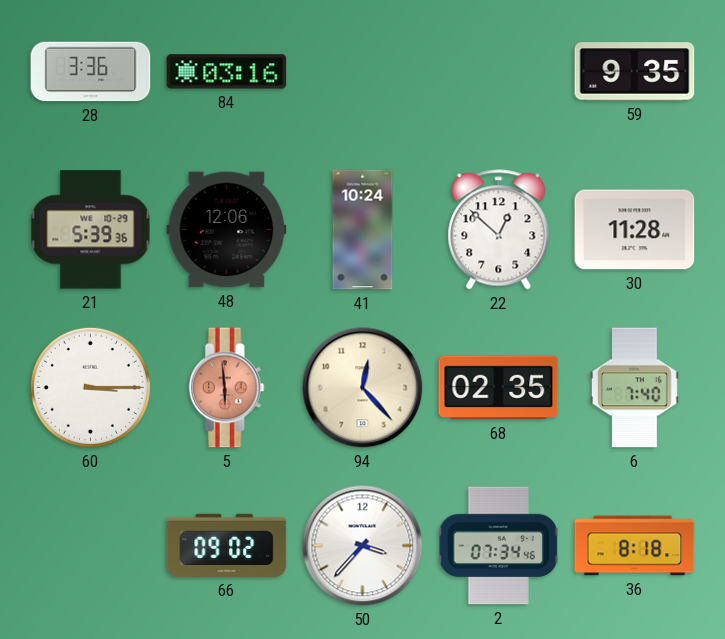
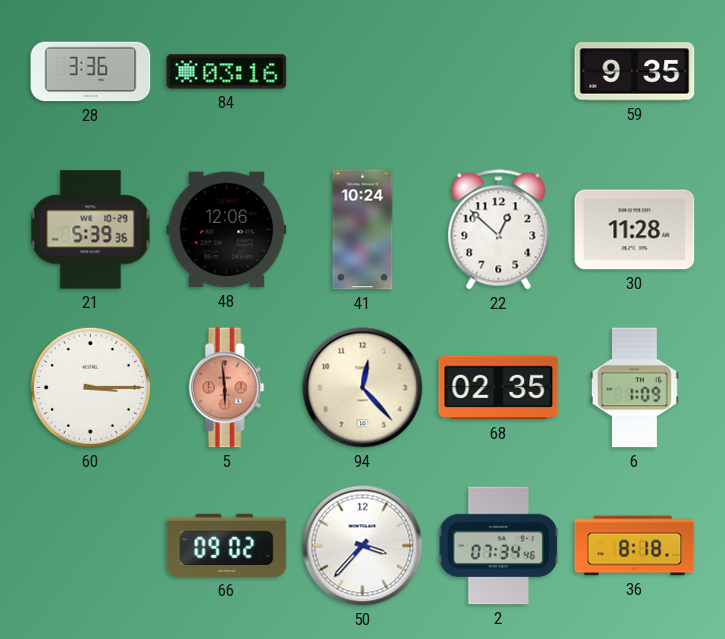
6: 7:40 -> 1:09
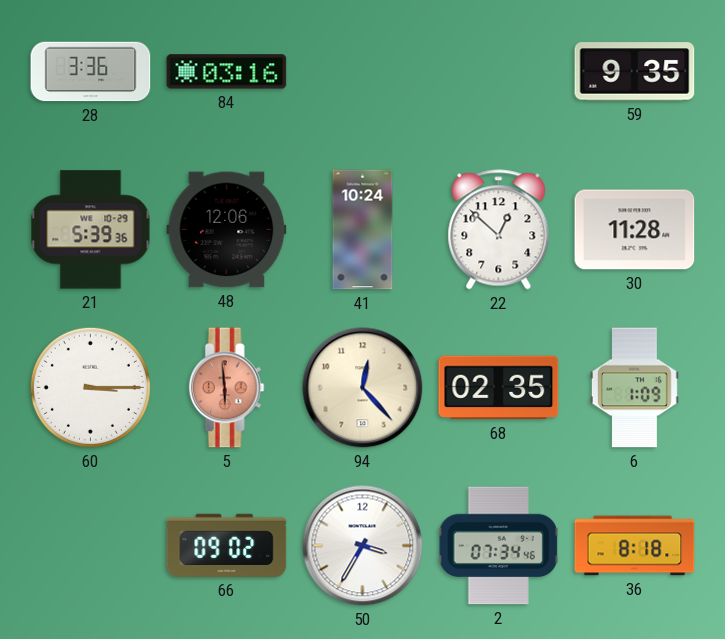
50: 3:37 -> 3:35
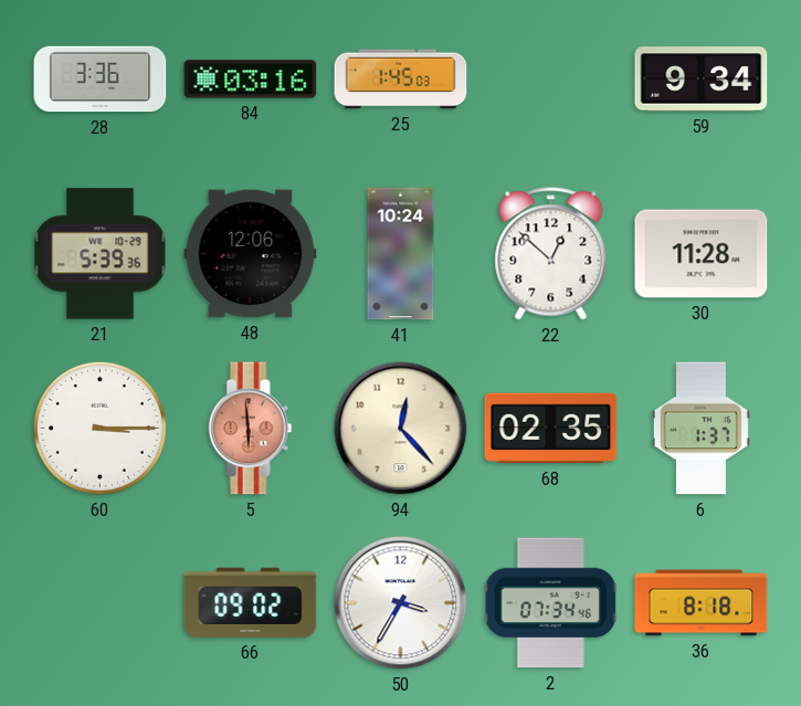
25: none -> 1:45
59: 9:35 -> 9:34
6: 1:09 -> 1:37
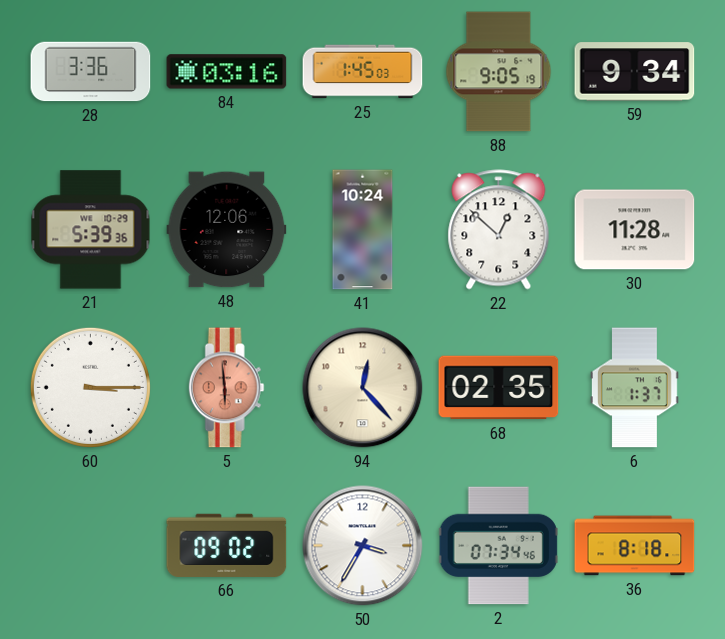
88: none -> 9:05
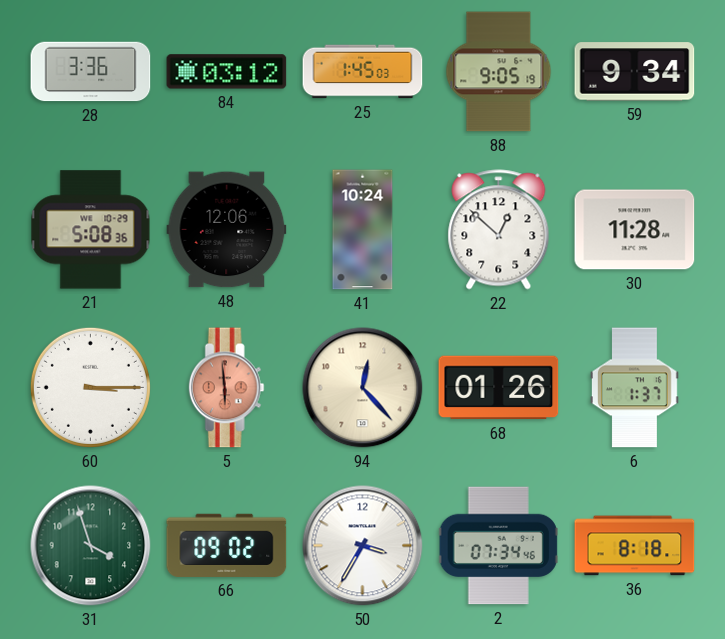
84: 03:16 -> 03:12
21: 5:39 -> 5:08
68: 02:35 -> 01:26
31: none -> 3:57
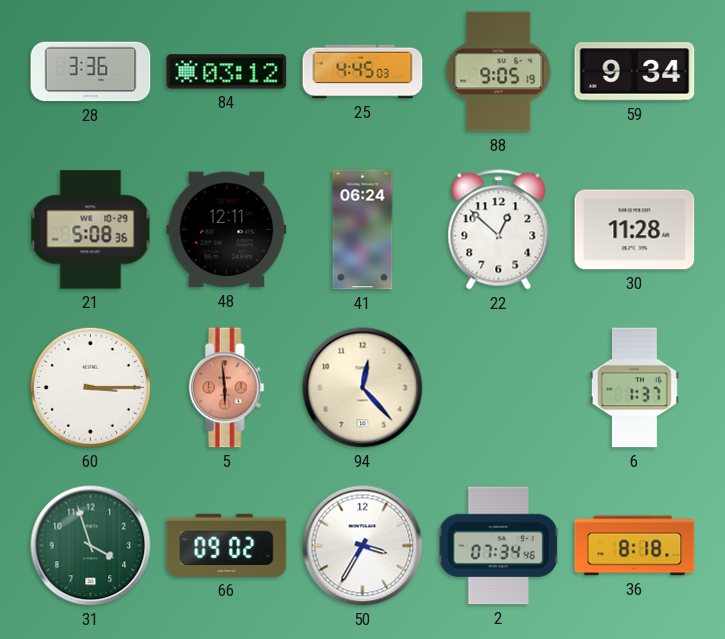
25: 1:45 -> 4:45
48: 12:06 -> 12:11
41: 10:24 -> 06:24
68: 01:26 -> none
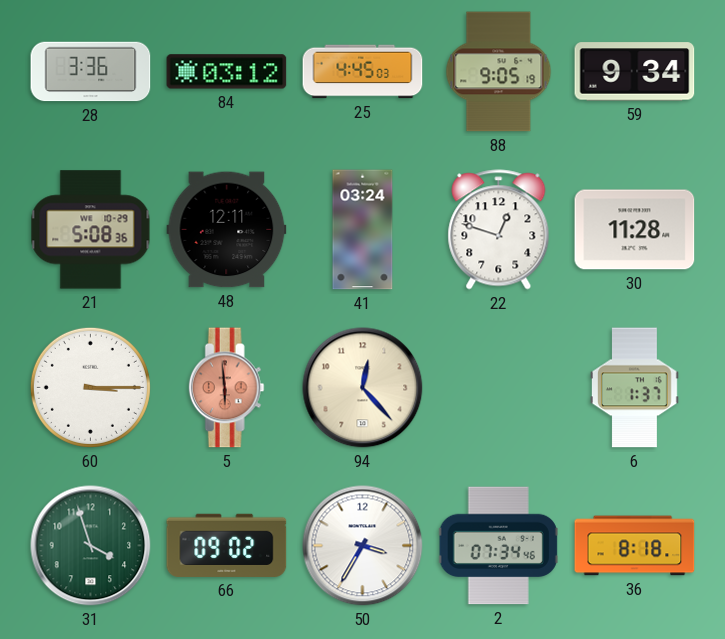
41: 06:24 -> 03:24
22: 12:52 -> 12:48
